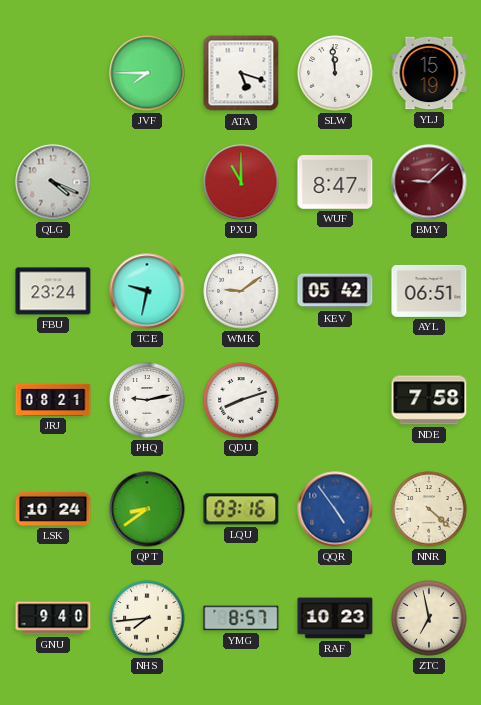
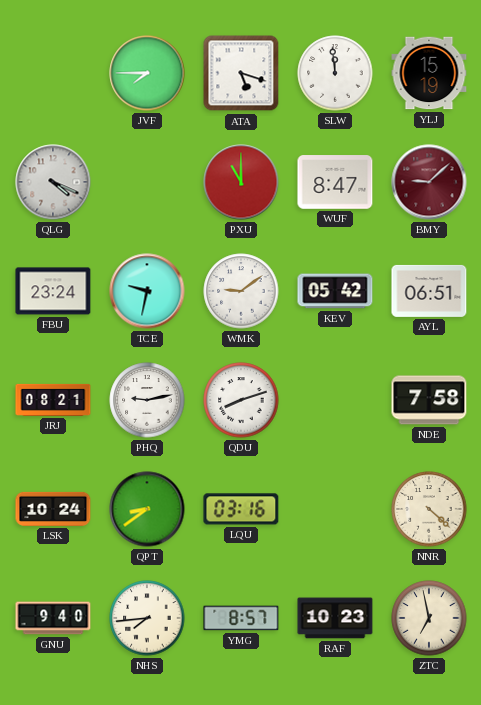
QQR: 4:54 -> none
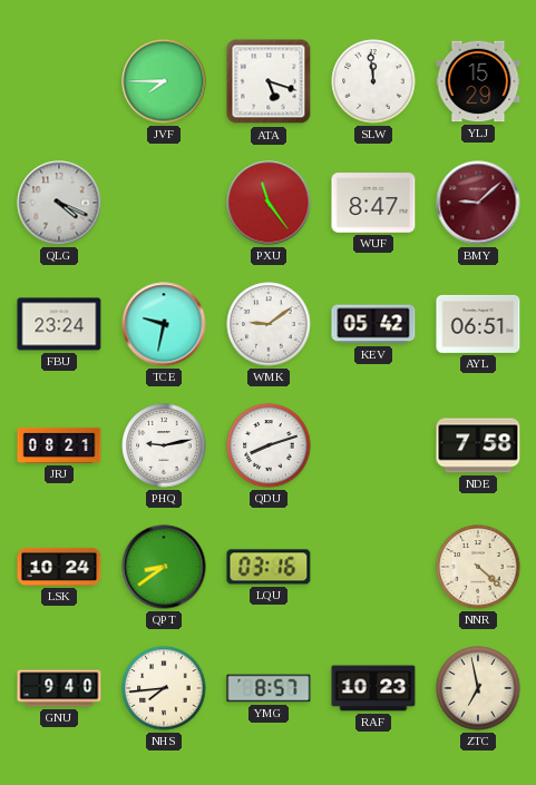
YLJ: 15:19 -> 15:29
PXU: 11:00 -> 11:24
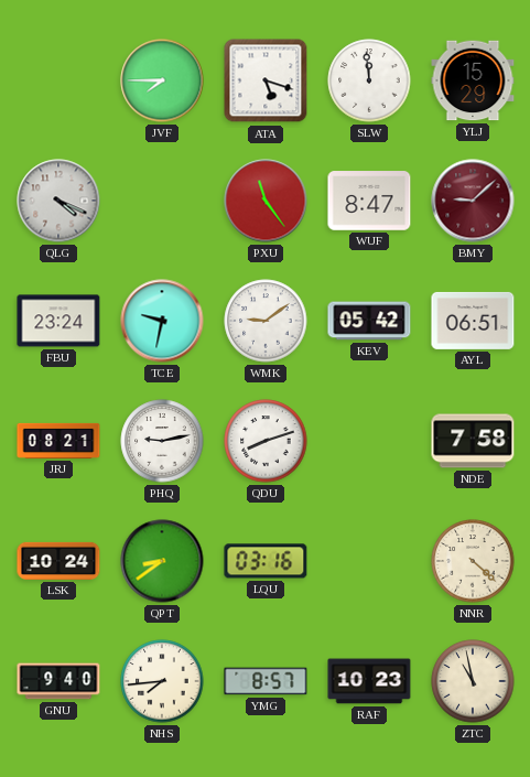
ZTC: 6:58 -> 10:58
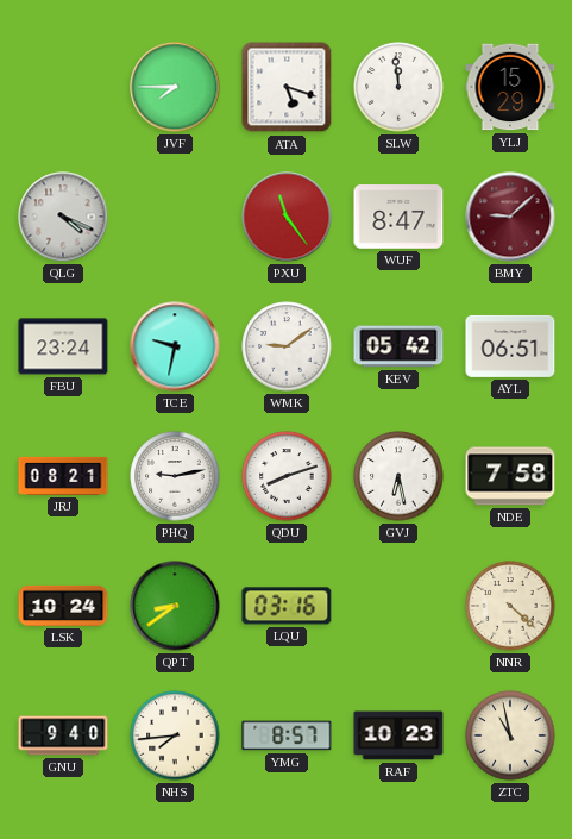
GVJ: none -> 6:28
